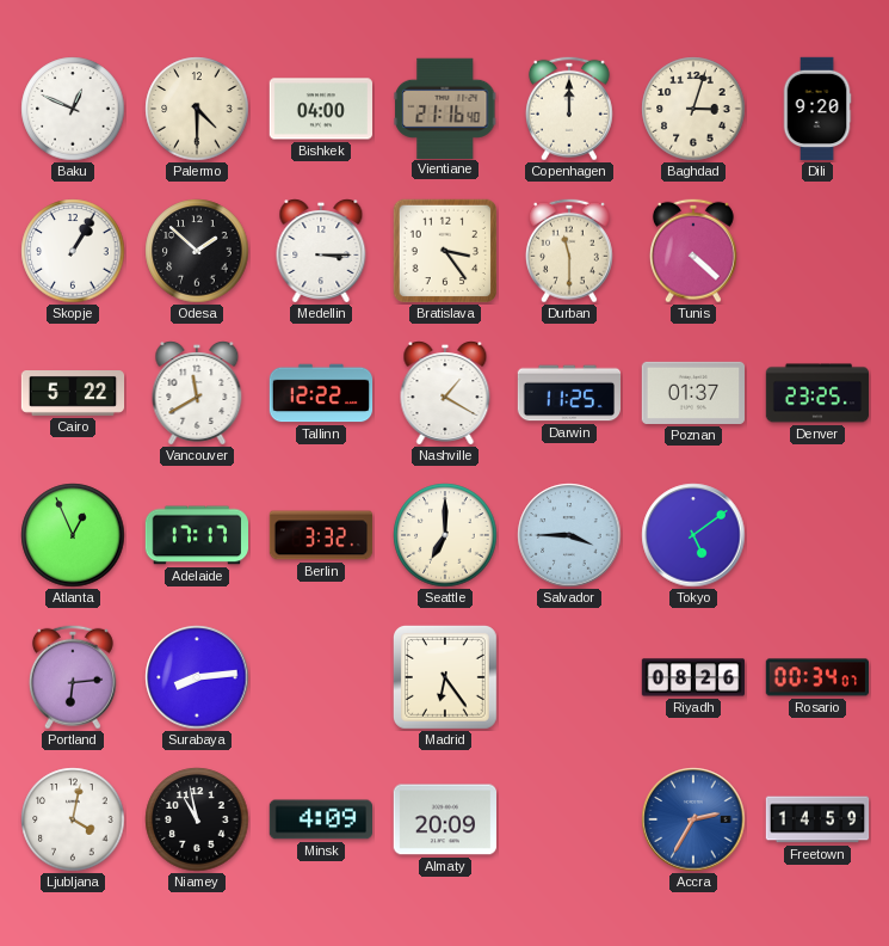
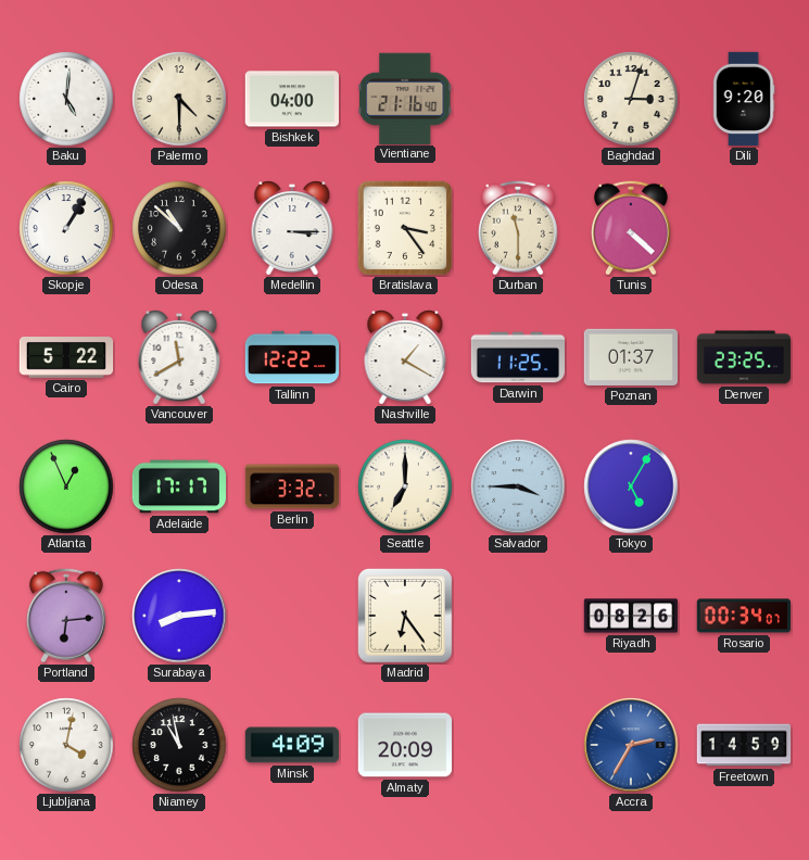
Baku: 12:49 -> 5:01
Copenhagen: 12:00 -> none
Odesa: 1:52 -> 10:52
Tokyo: 5:09 -> 5:05
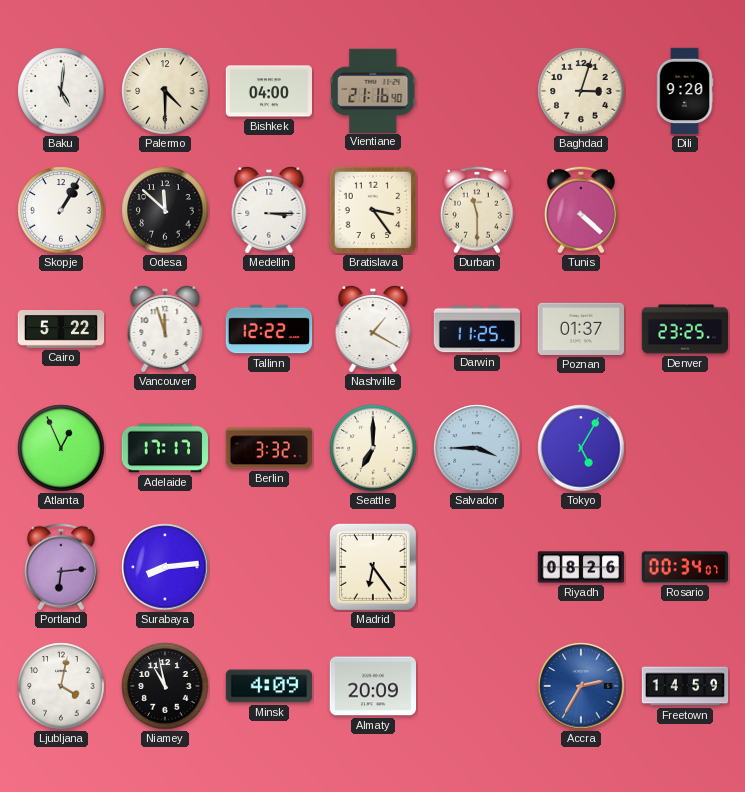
Odesa: 10:52 -> 11:52
Vancouver: 11:40 -> 11:57
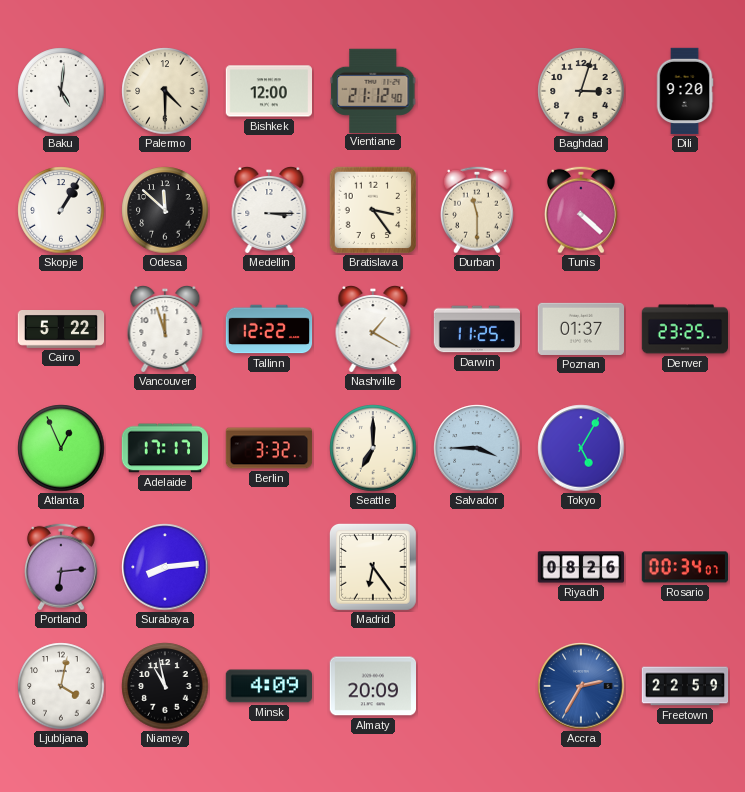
Bishkek: 04:00 -> 12:00
Vientiane: 21:16 -> 21:12
Freetown: 14:59 -> 22:59
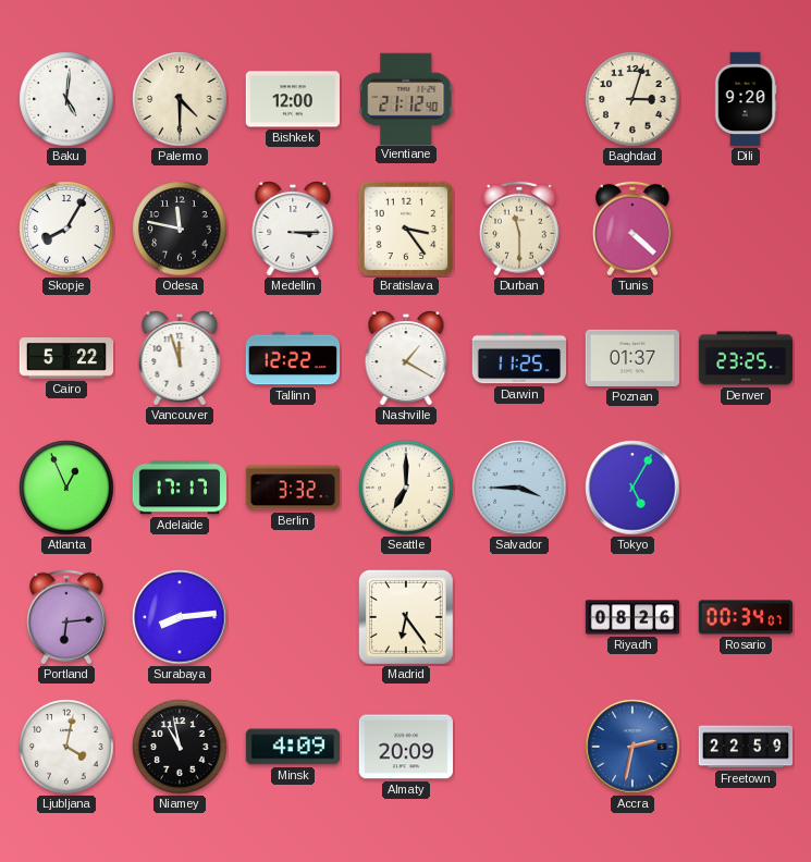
Skopje: 1:05 -> 8:05
Odesa: 11:52 -> 11:47
Accra: 2:35 -> 2:32
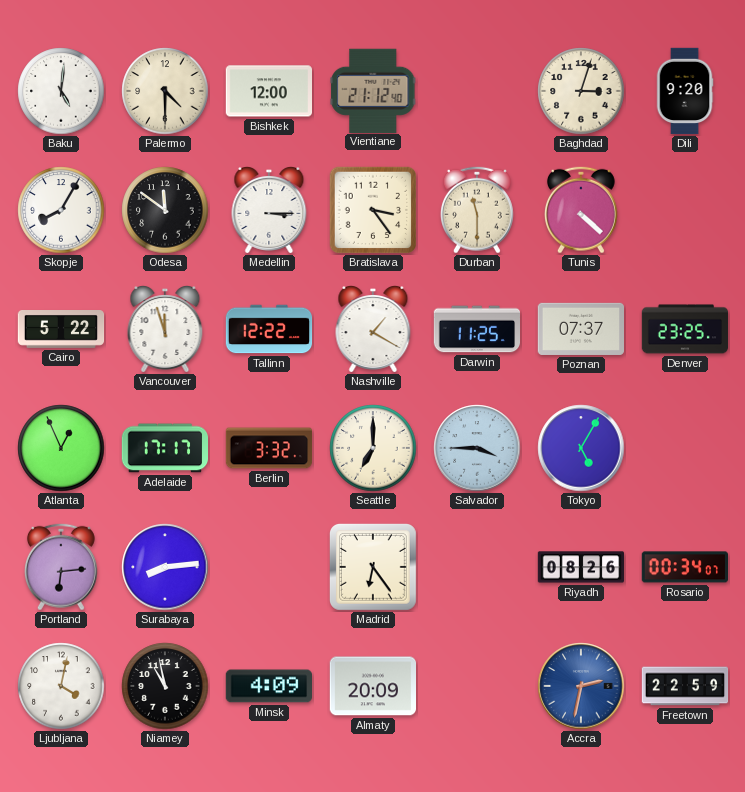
Odesa: 11:47 -> 11:51
Poznan: 01:37 -> 07:37
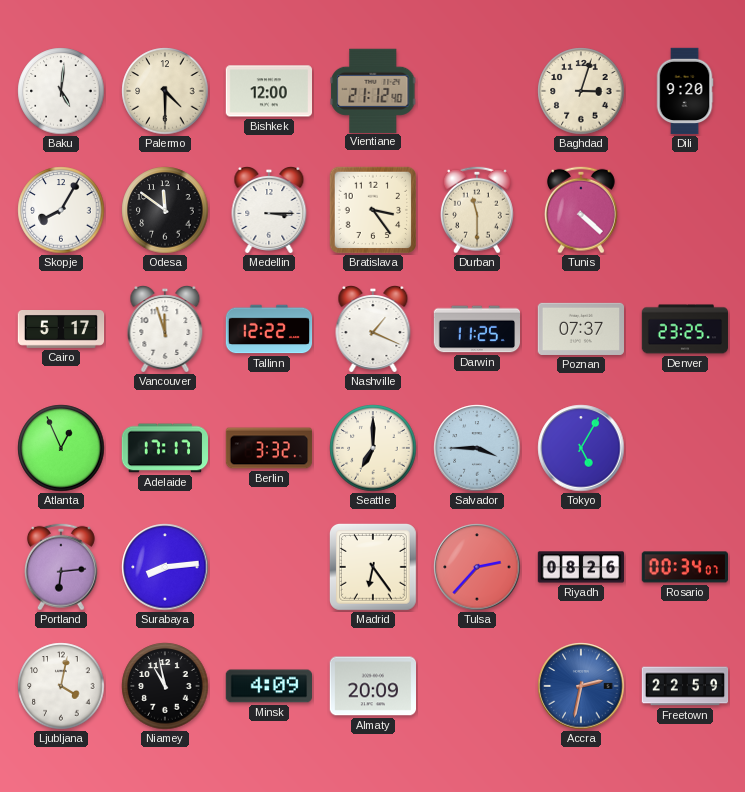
Cairo: 5:22 -> 5:17
Nashville: 1:20 -> 1:19
Tulsa: none -> 2:37
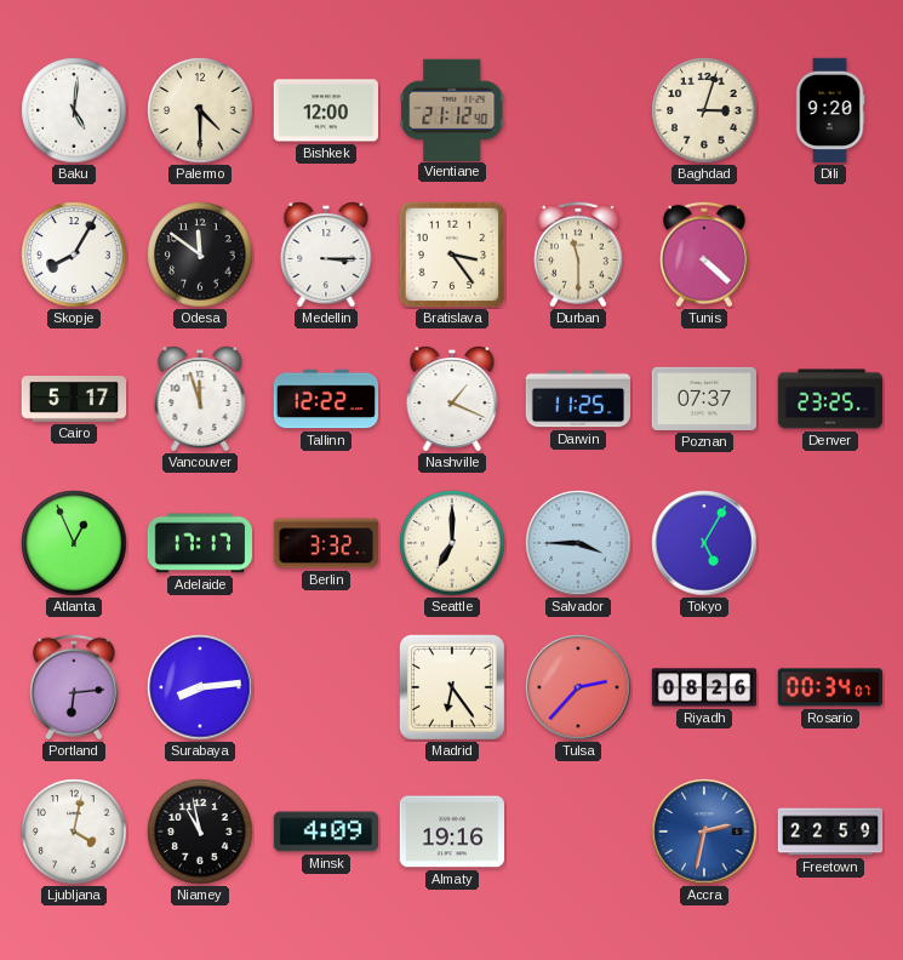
Almaty: 20:09 -> 19:16
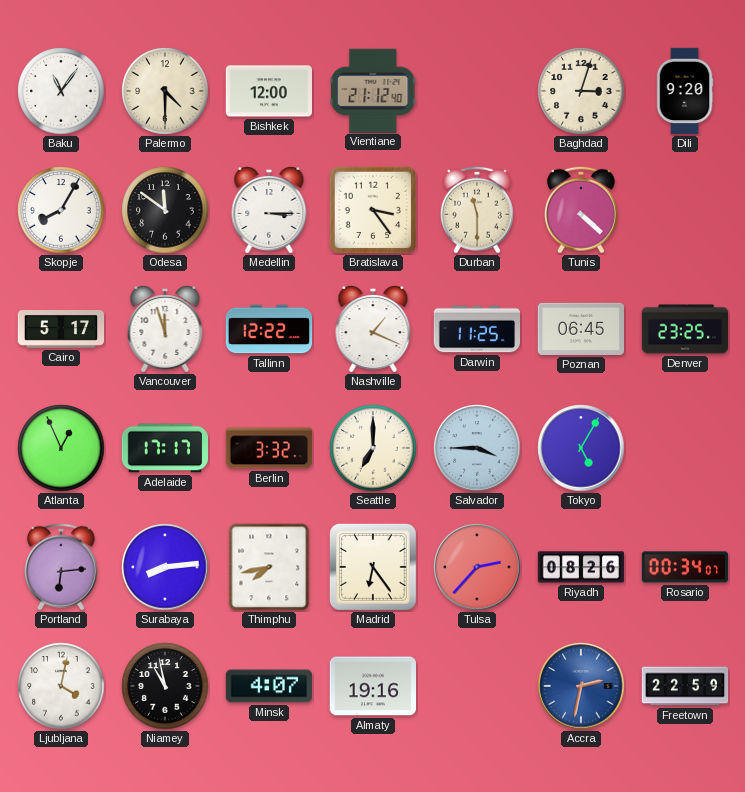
Baku: 5:01 -> 11:06
Poznan: 07:37 -> 06:45
Thimphu: none -> 7:43
Minsk: 4:09 -> 4:07
